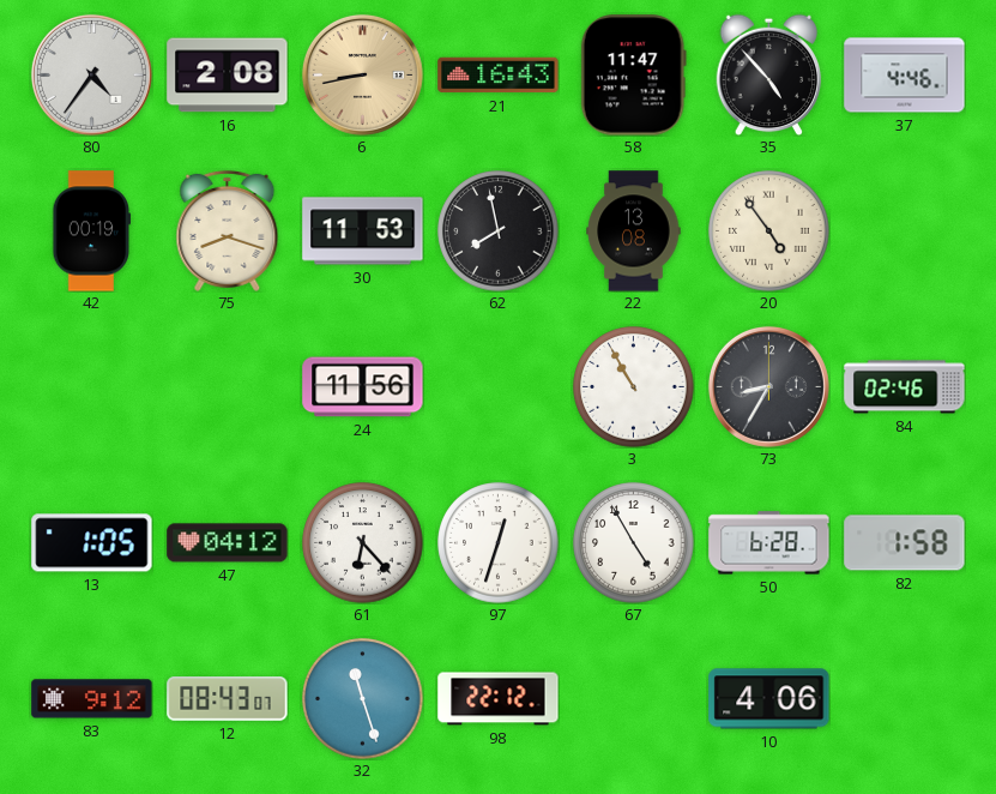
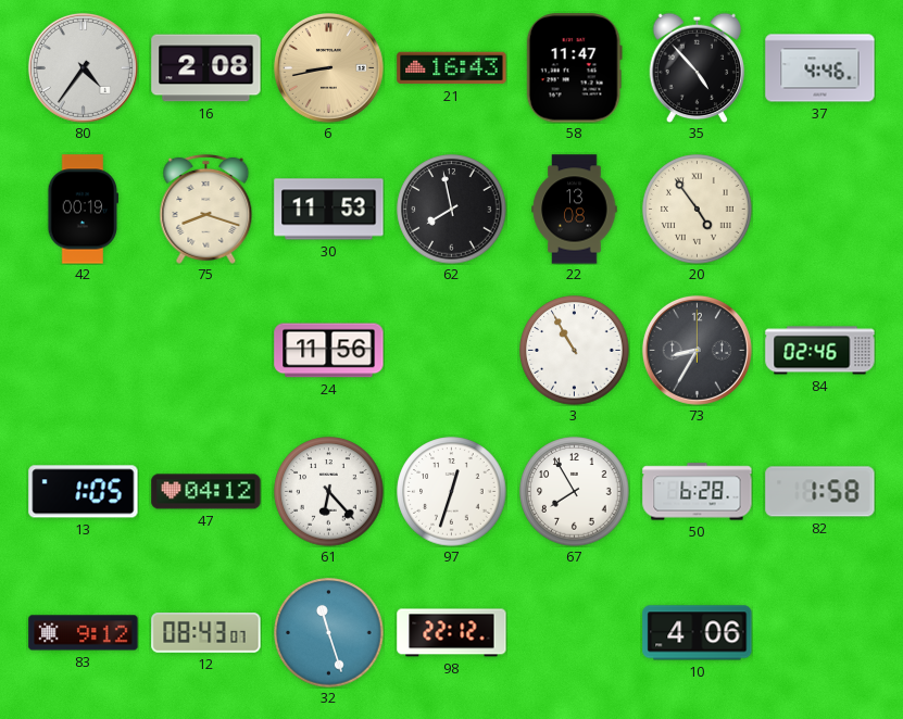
67: 4:55 -> 7:55
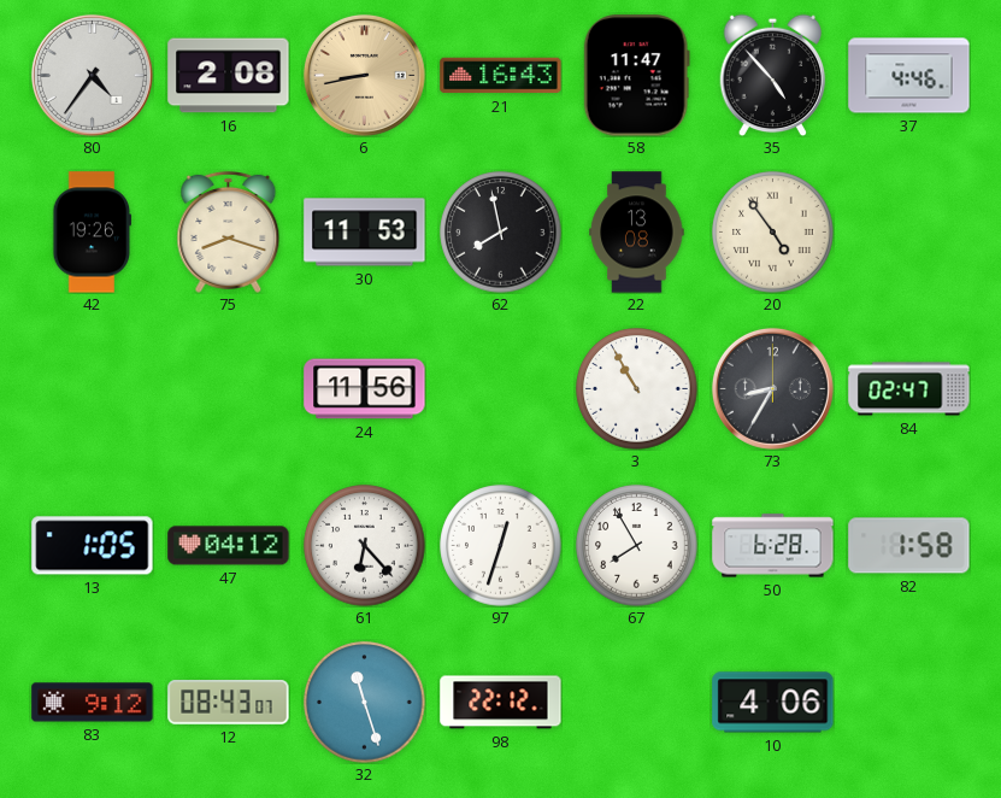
42: 00:19 -> 19:26
84: 02:46 -> 02:47
